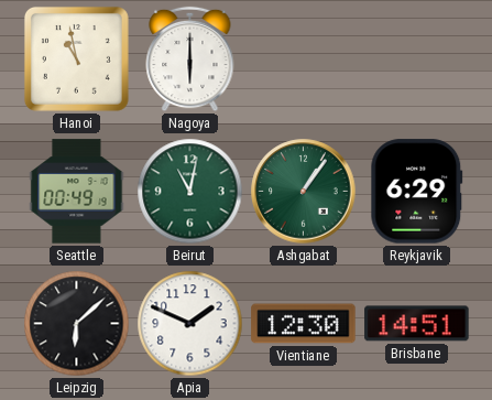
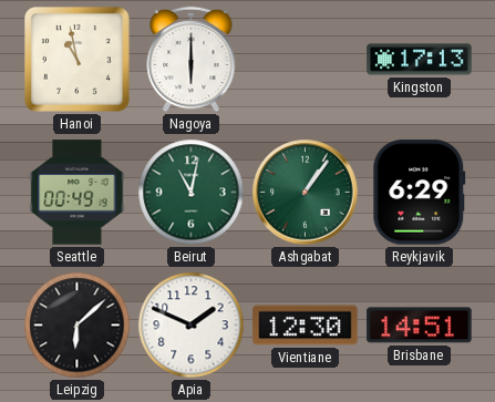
Kingston: none -> 17:13
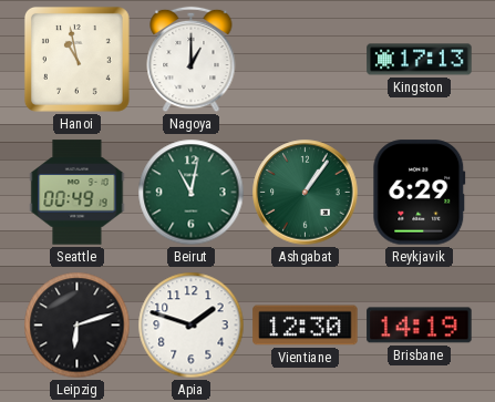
Nagoya: 6:00 -> 1:00
Leipzig: 6:08 -> 6:12
Apia: 1:49 -> 1:48
Brisbane: 14:51 -> 14:19
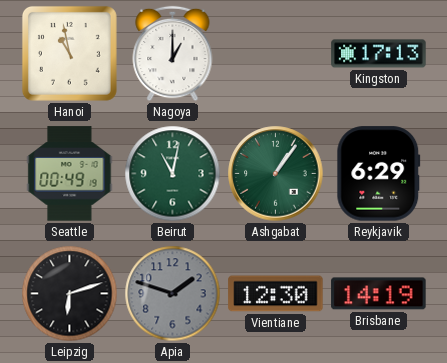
Apia dial: white -> grey
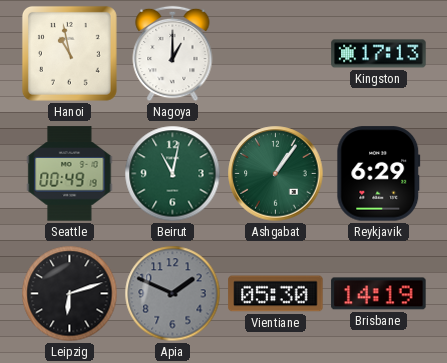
Apia: 1:48 -> 1:49
Vientiane: 12:30 -> 05:30
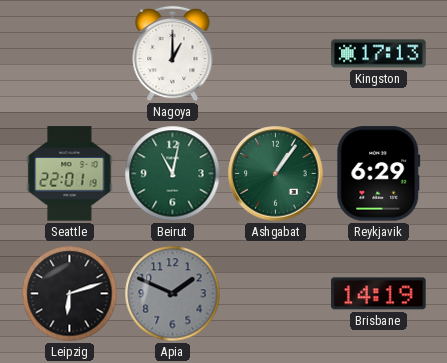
Hanoi: 10:58 -> none
Seattle: 00:49 -> 22:01
Vientiane: 05:30 -> none
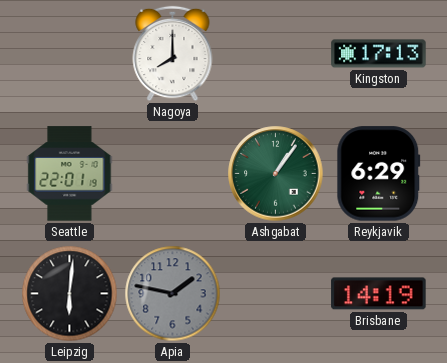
Nagoya: 1:00 -> 8:00
Beirut: 11:02 -> none
Leipzig: 6:12 -> 6:01
Apia: 1:49 -> 1:47
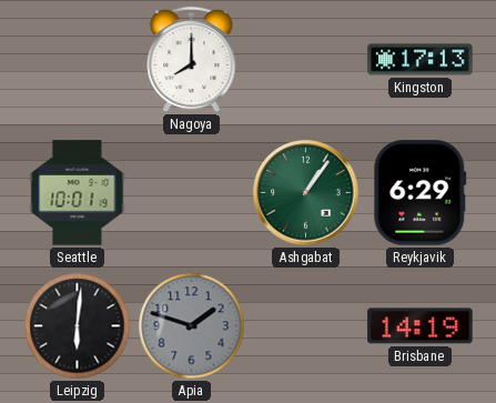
Seattle: 22:01 -> 10:01
Apia: 1:47 -> 1:48
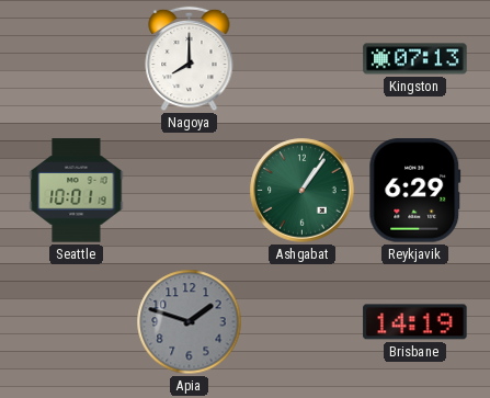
Kingston: 17:13 -> 07:13
Leipzig: 6:01 -> none
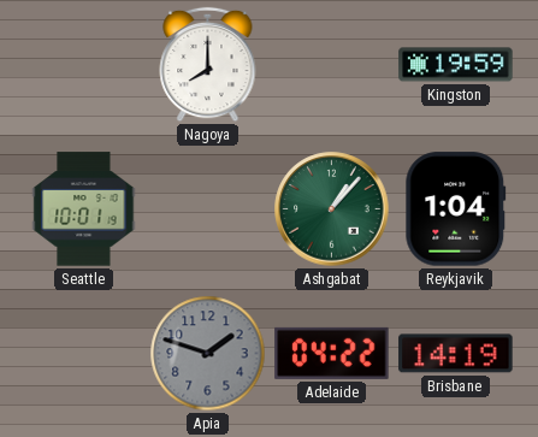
Kingston: 07:13 -> 19:59
Ashgabat: 1:06 -> 1:07
Reykjavik: 6:29 -> 1:04
Adelaide: none -> 04:22
